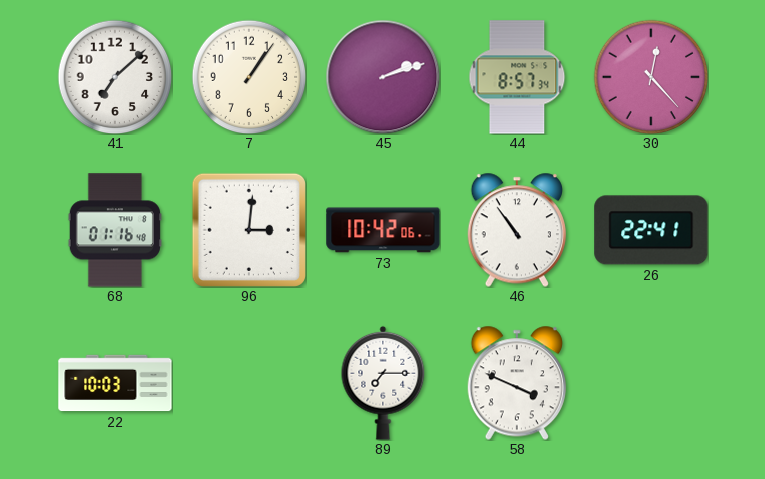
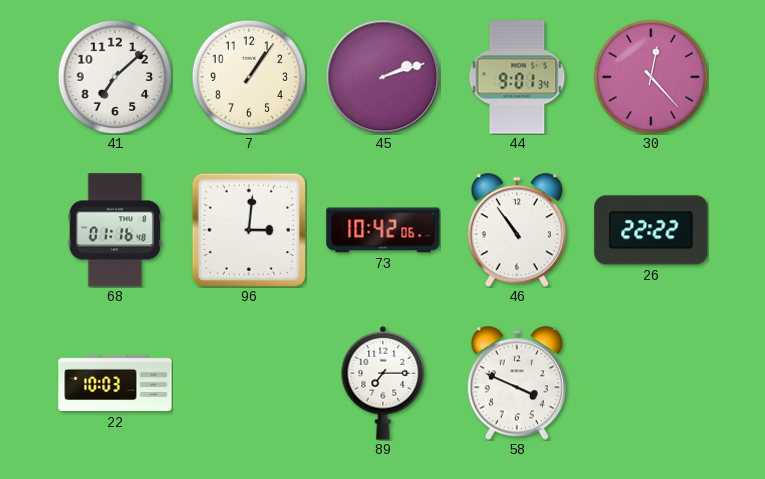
44: 8:57 -> 9:01
26: 22:41 -> 22:22
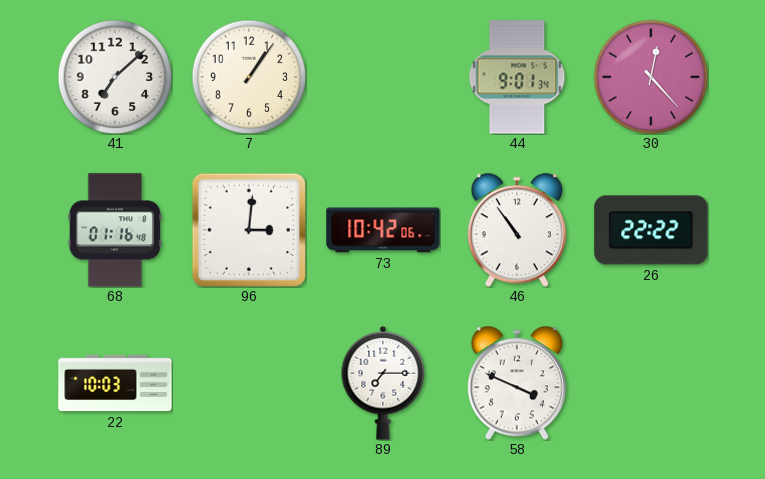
45: 2:12 -> none
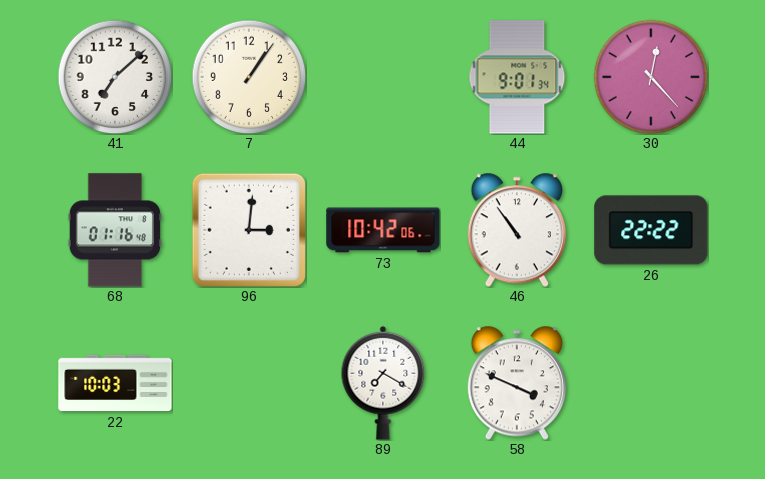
89: 7:15 -> 7:20
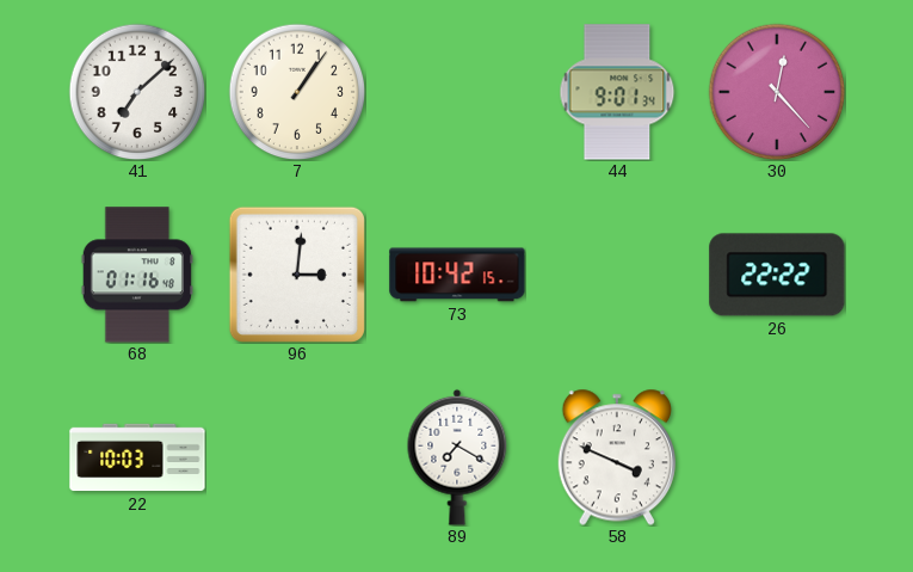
73: 10:42:06 -> 10:42:15
46: 10:54 -> none
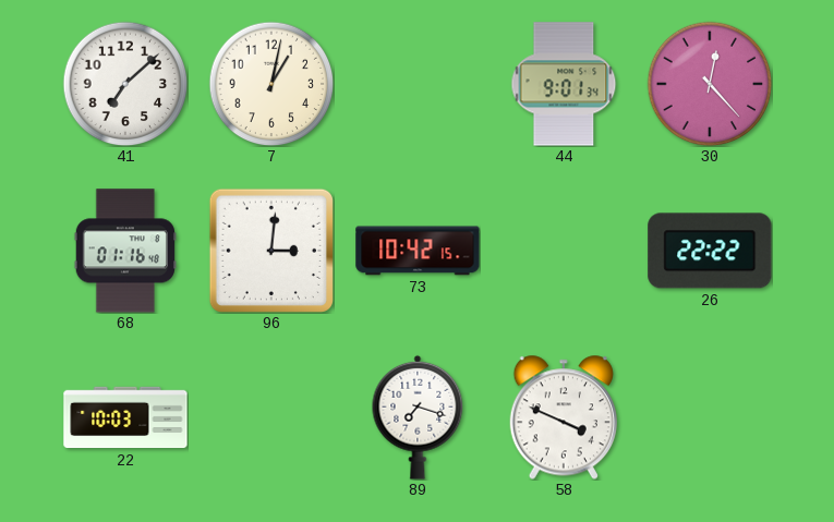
7: 1:06 -> 1:02
89: 7:20 -> 7:18
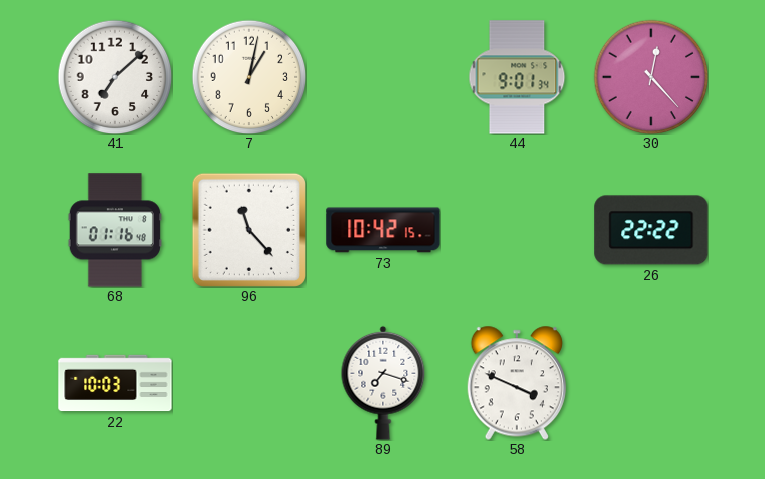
96: 3:01 -> 11:23
